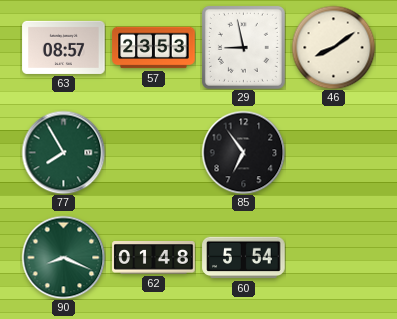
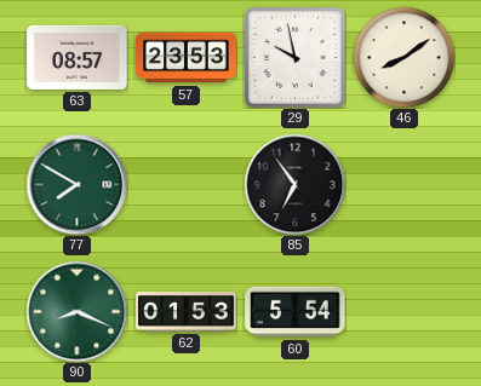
29: 8:58 -> 9:58
77: 7:55 -> 7:50
62: 01:48 -> 01:53
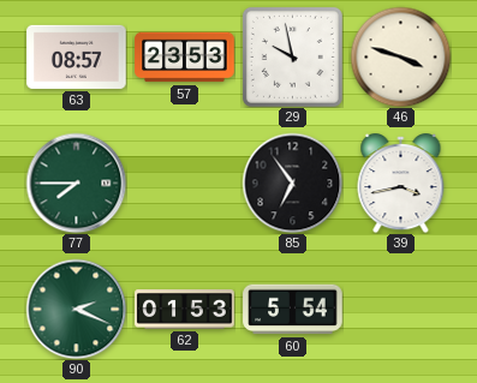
46: 8:09 -> 3:48
77: 7:50 -> 7:45
39: none -> 3:43
90: 8:19 -> 2:19
